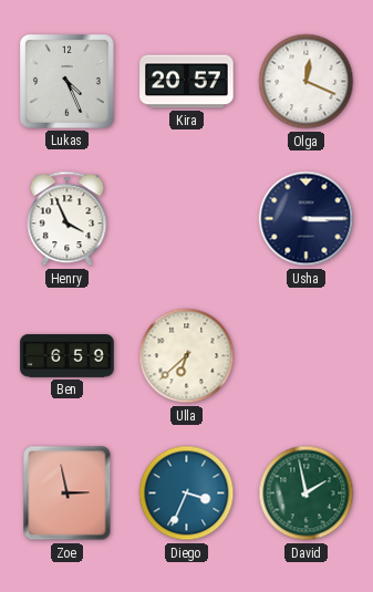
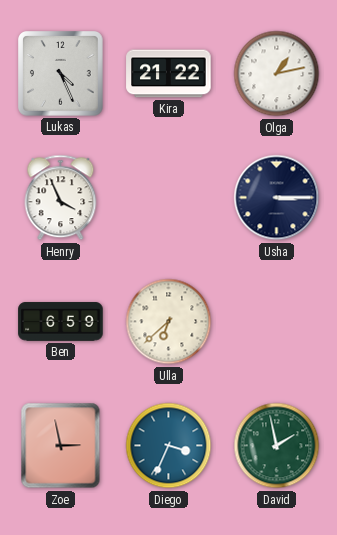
Kira: 20:57 -> 21:22
Olga: 12:19 -> 1:13
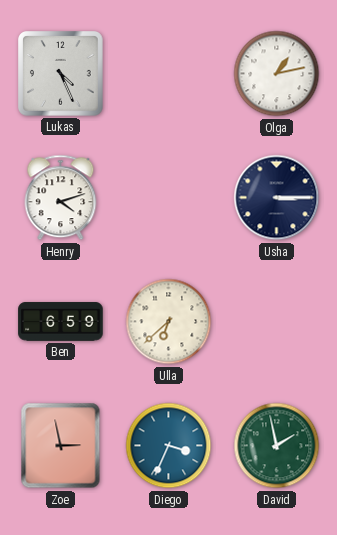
Kira: 21:22 -> none
Henry: 3:56 -> 4:12
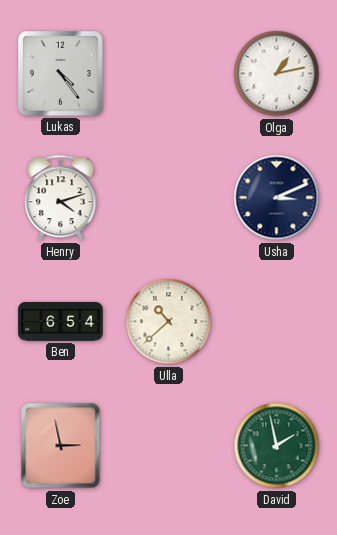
Lukas: 4:26 -> 4:24
Usha: 3:15 -> 3:11
Ben: 6:59 -> 6:54
Ulla: 6:38 -> 10:38
Diego: 3:34 -> none
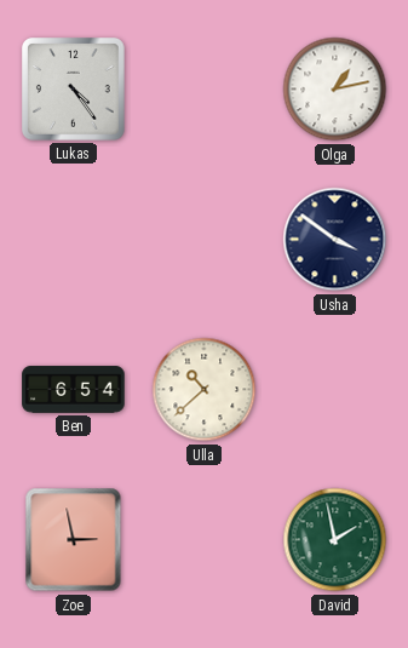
Henry: 4:12 -> none
Usha: 3:11 -> 3:51
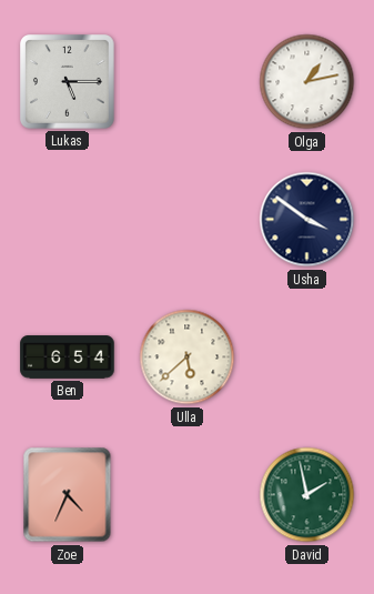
Lukas: 4:24 -> 5:15
Ulla: 10:38 -> 5:38
Zoe: 2:58 -> 4:34
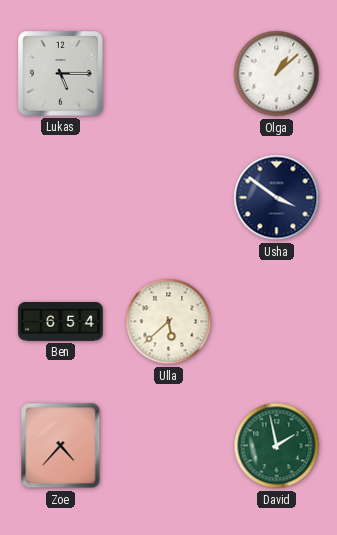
Olga: 1:13 -> 1:08
Zoe: 4:34 -> 4:37
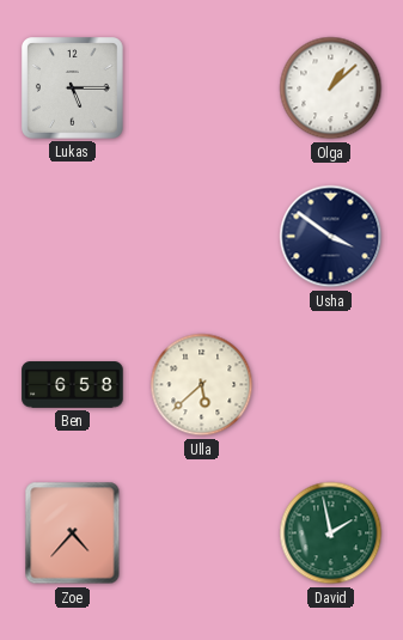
Ben: 6:54 -> 6:58
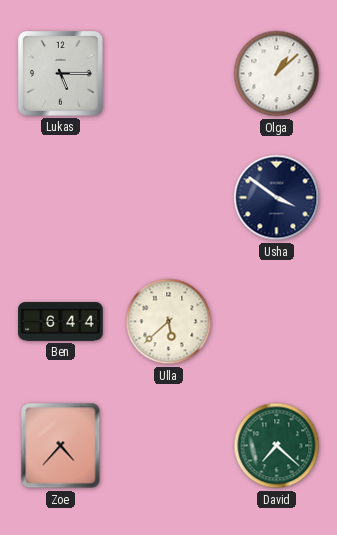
Ben: 6:58 -> 6:44
David: 1:58 -> 7:22
